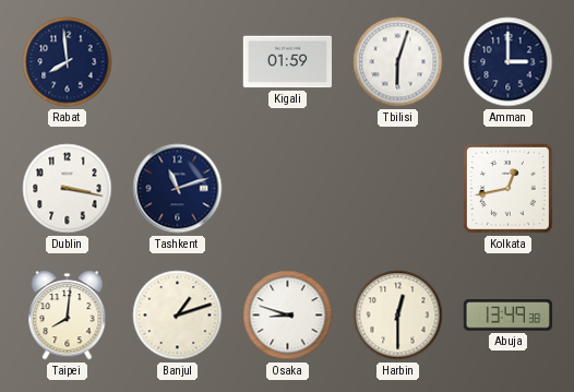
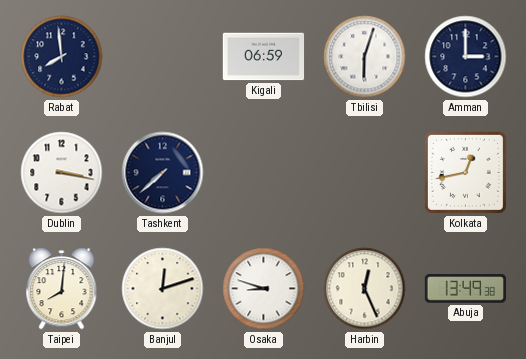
Kigali: 01:59 -> 06:59
Tashkent: 11:12 -> 7:38
Banjul: 1:12 -> 12:12
Harbin: 12:30 -> 12:26
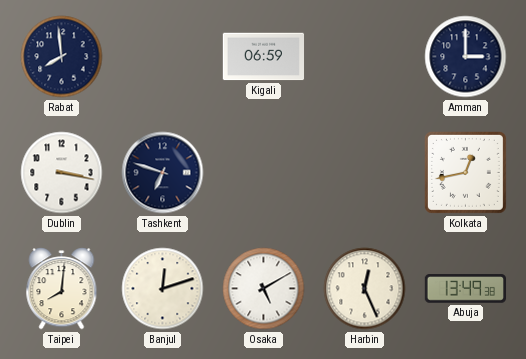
Tbilisi: 6:03 -> none
Tashkent: 7:38 -> 6:48
Osaka: 8:48 -> 5:10
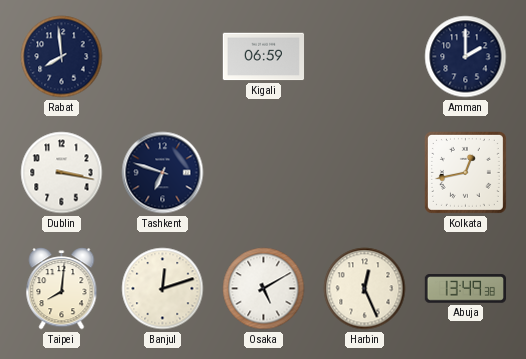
Amman: 3:00 -> 2:00
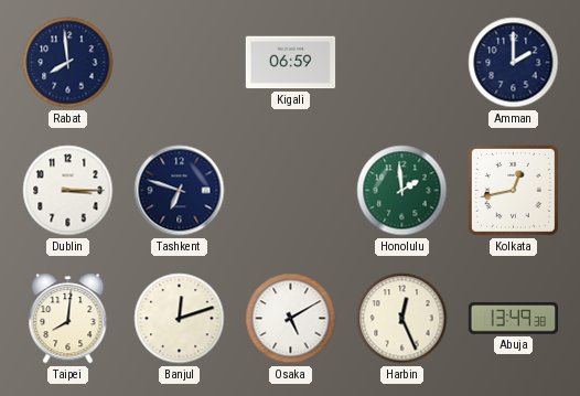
Dublin: 3:17 -> 3:15
Honolulu: none -> 1:59
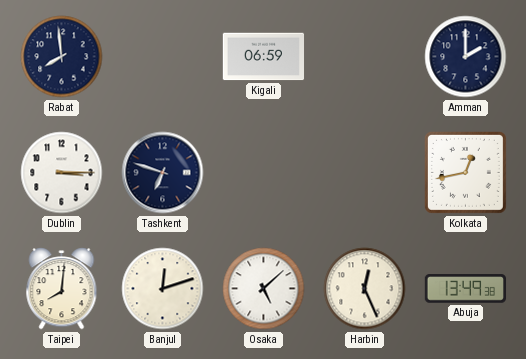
Honolulu: 1:59 -> none
Osaka: 5:10 -> 5:08
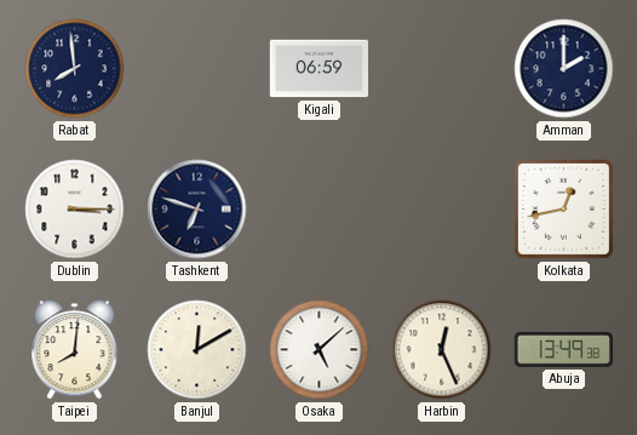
Banjul: 12:12 -> 12:10
